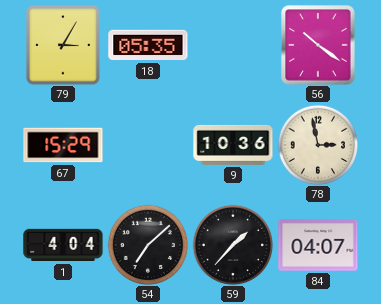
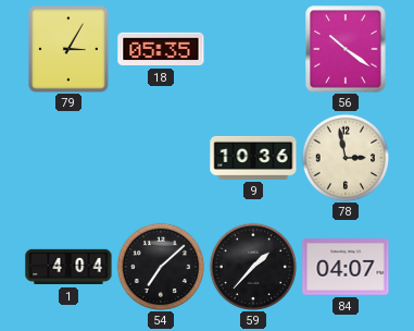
67: 15:29 -> none
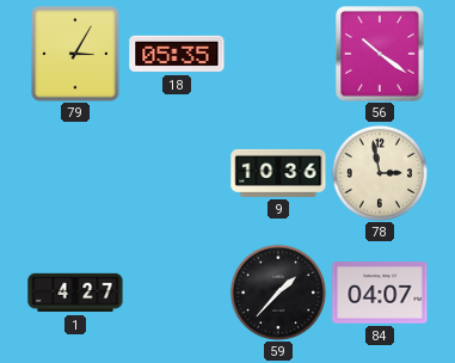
1: 4:04 -> 4:27
54: 7:08 -> none
